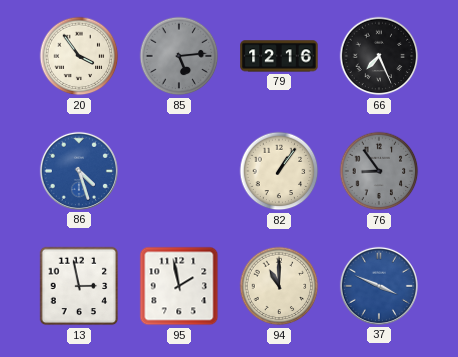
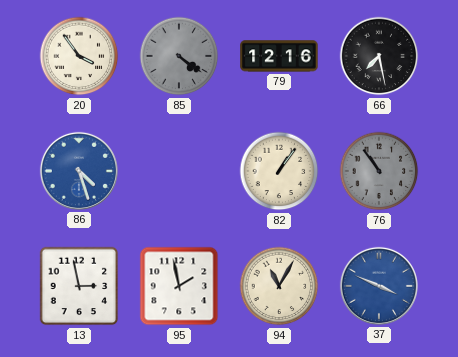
85: 5:14 -> 4:21
66: 7:26 -> 7:28
76: 8:54 -> 10:54
94: 11:00 -> 11:05
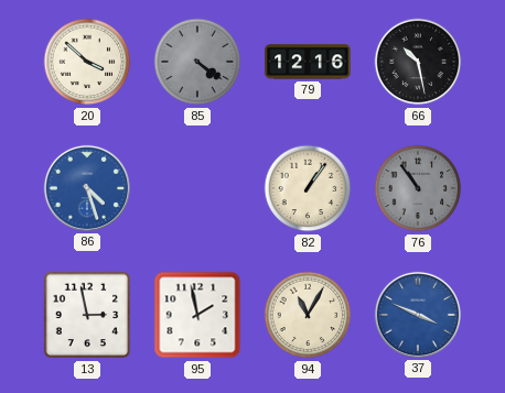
20: 3:54 -> 3:52
66: 7:28 -> 10:28
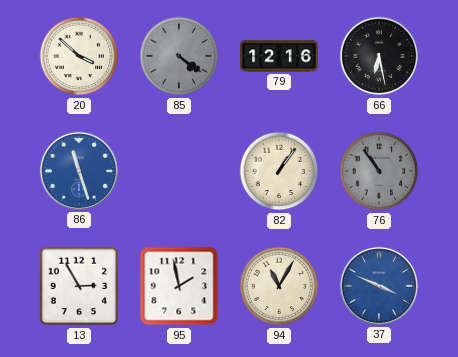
66: 10:28 -> 6:28
86: 4:27 -> 11:27
13: 2:58 -> 2:55
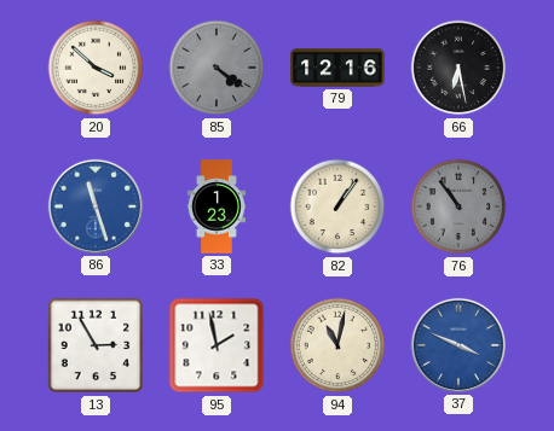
33: none -> 1:23
94: 11:05 -> 11:02
